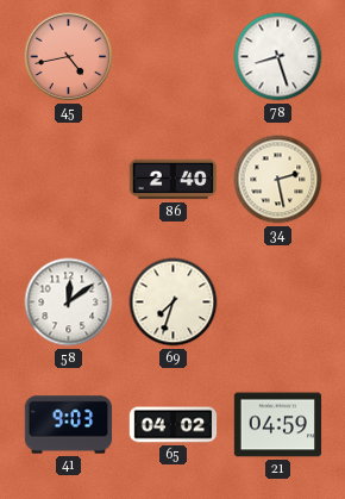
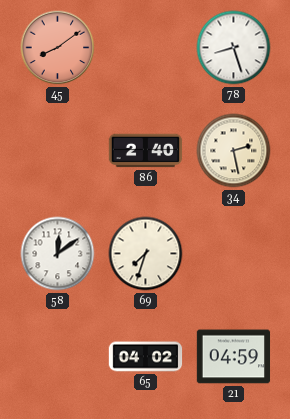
45: 4:43 -> 8:09
41: 9:03 -> none
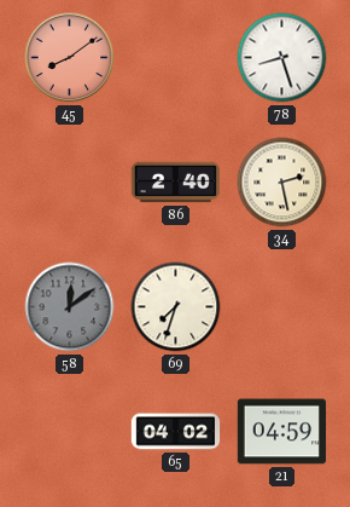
58 dial: white -> grey
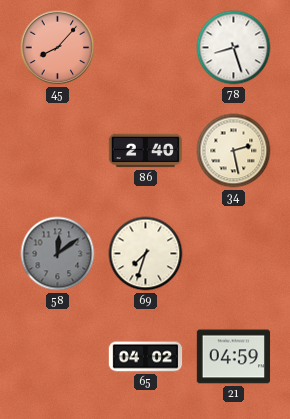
45: 8:09 -> 8:07
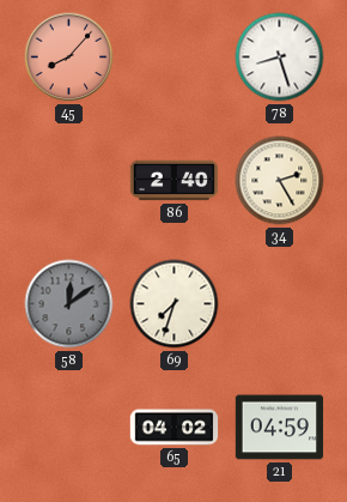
34: 2:28 -> 2:25
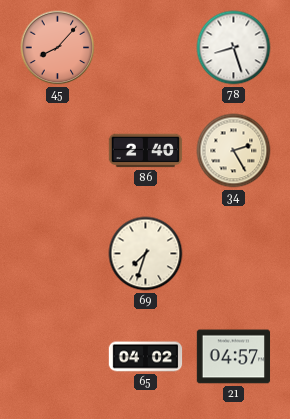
58: 12:09 -> none
21: 04:59 -> 04:57
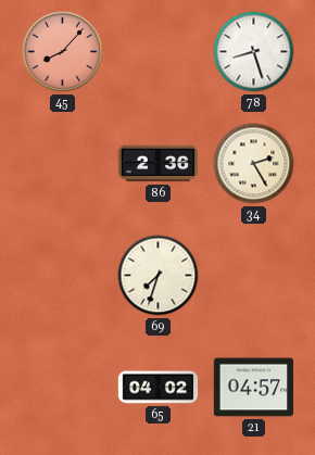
86: 2:40 -> 2:36
